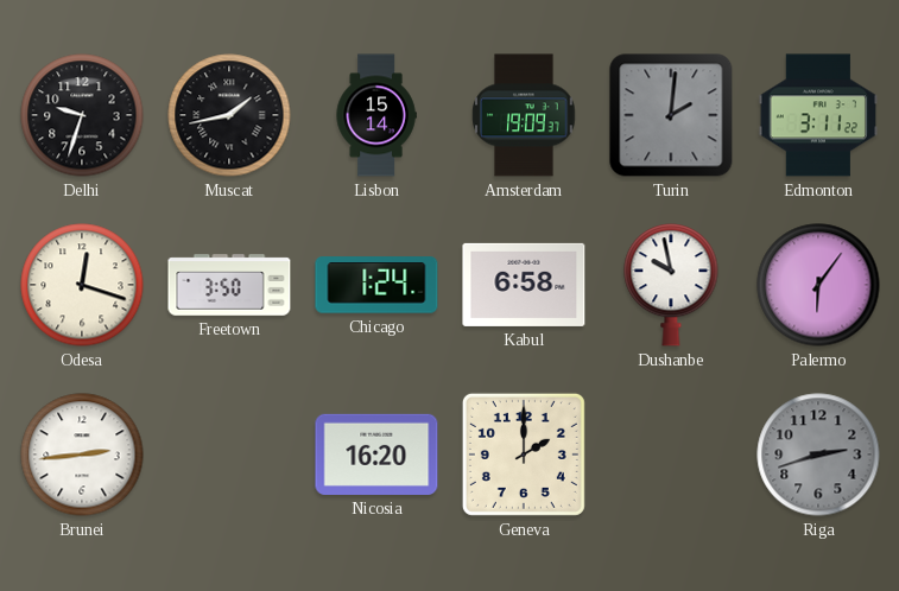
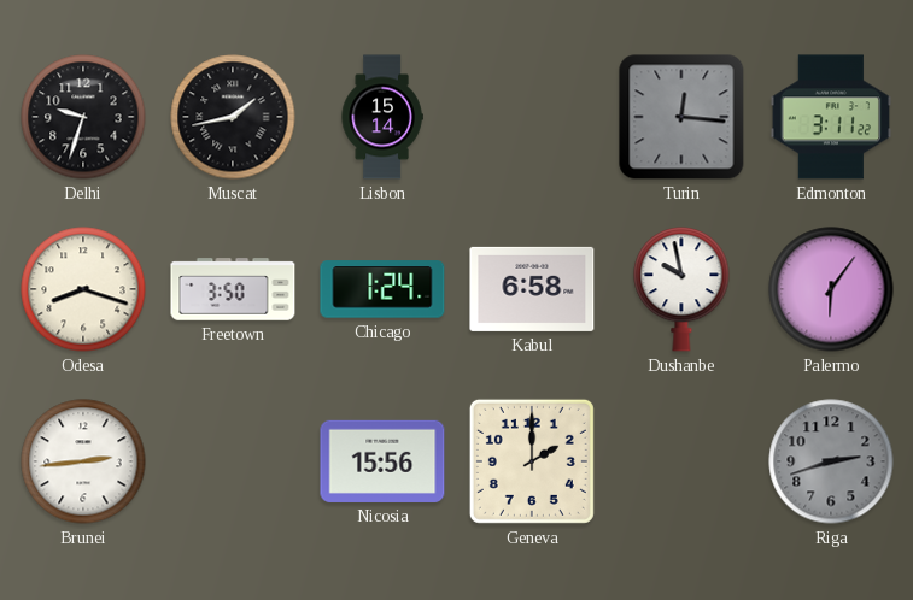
Amsterdam: 19:09 -> none
Turin: 2:01 -> 12:16
Odesa: 12:18 -> 8:18
Nicosia: 16:20 -> 15:56
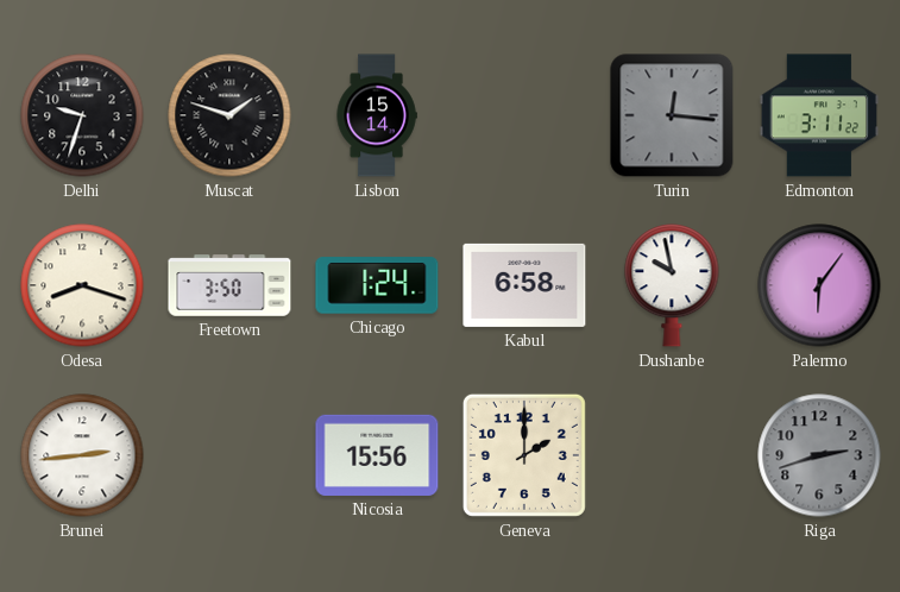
Muscat: 1:43 -> 1:48
